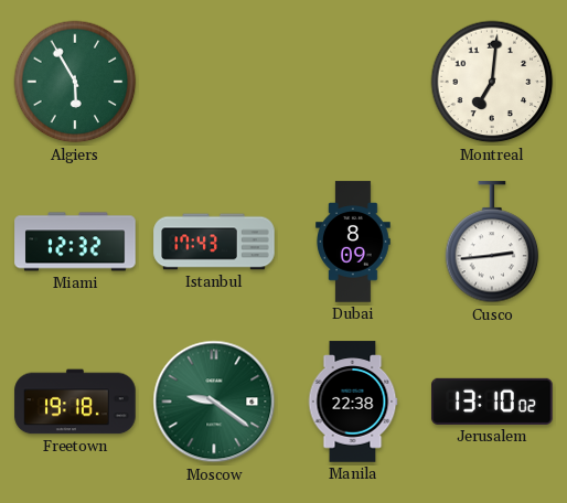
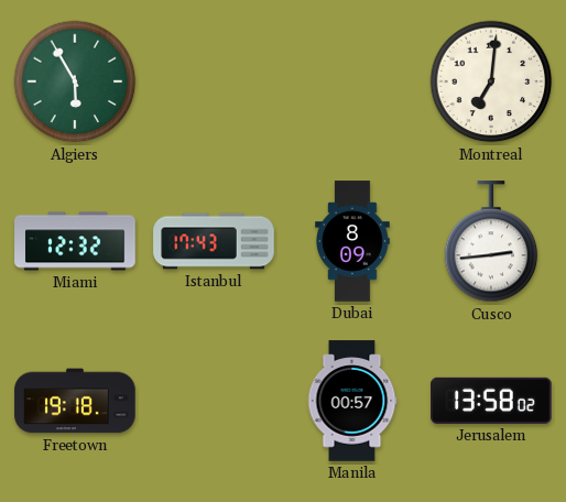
Moscow: 9:21 -> none
Manila: 22:38 -> 00:57
Jerusalem: 13:10 -> 13:58
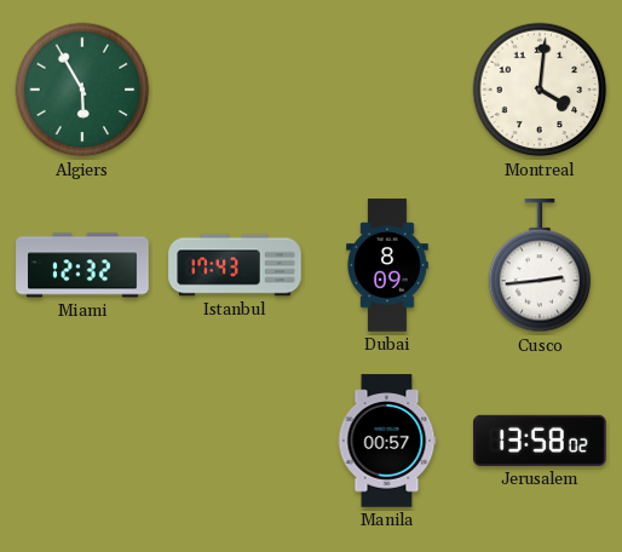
Montreal: 7:01 -> 4:01
Freetown: 19:18 -> none
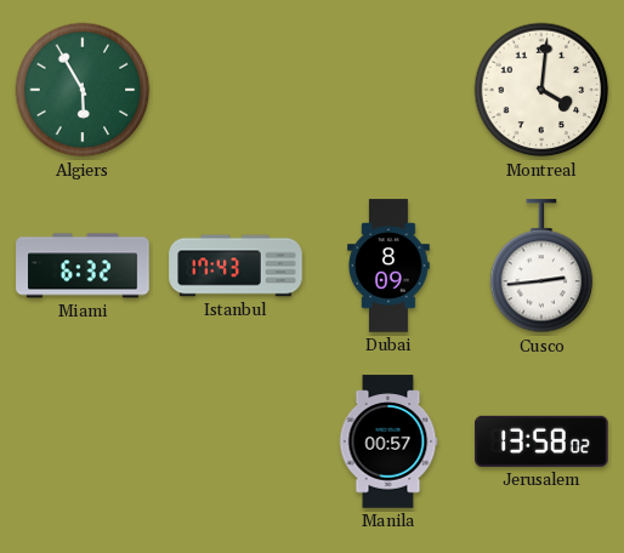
Miami: 12:32 -> 6:32
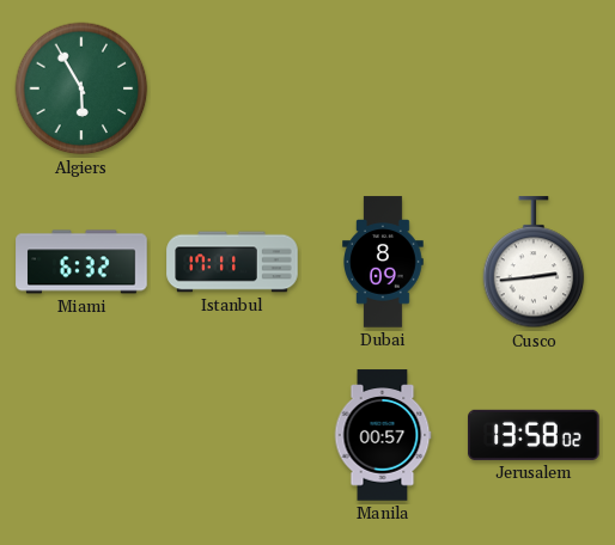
Montreal: 4:01 -> none
Istanbul: 17:43 -> 17:11
